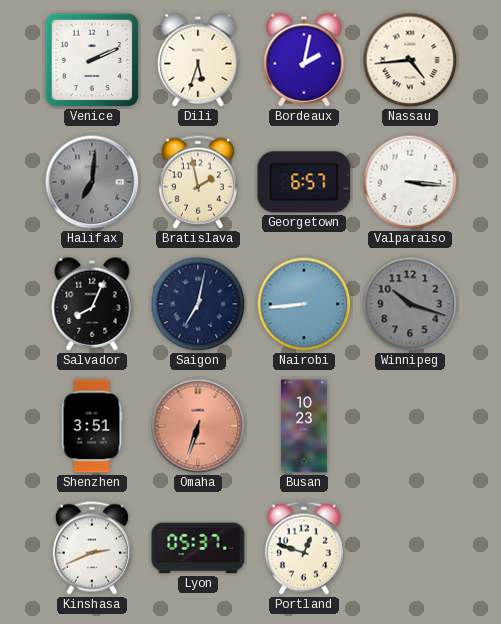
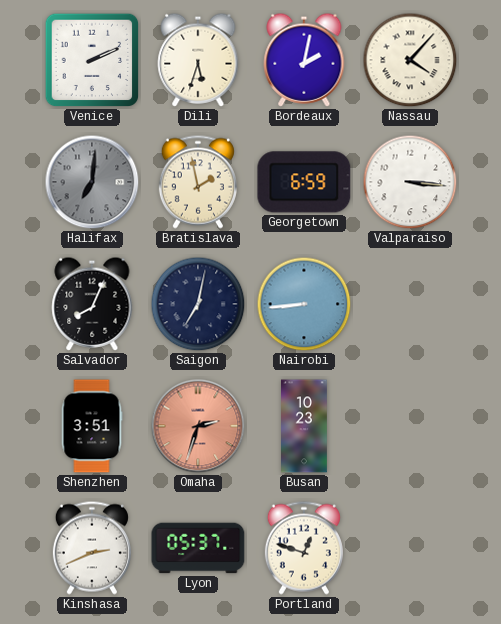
Nassau: 4:44 -> 4:07
Georgetown: 6:57 -> 6:59
Winnipeg: 10:18 -> none
Omaha: 6:33 -> 2:33
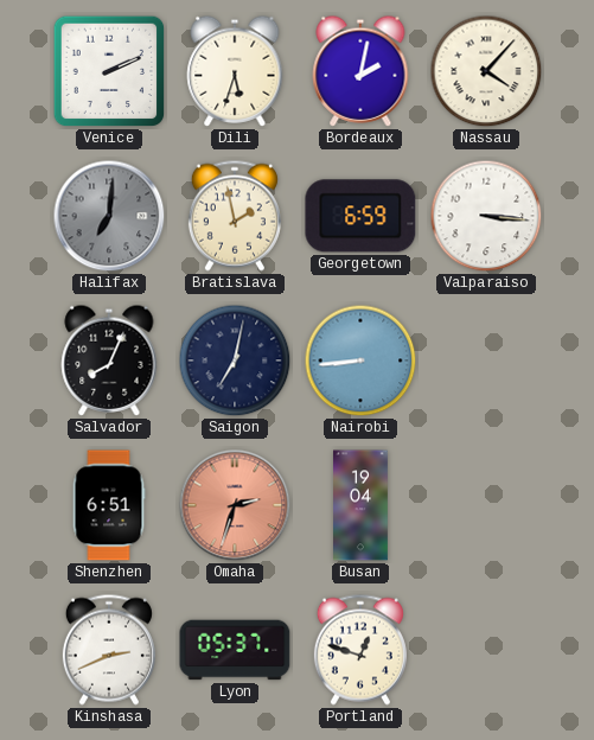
Shenzhen: 3:51 -> 6:51
Busan: 10:23 -> 19:04
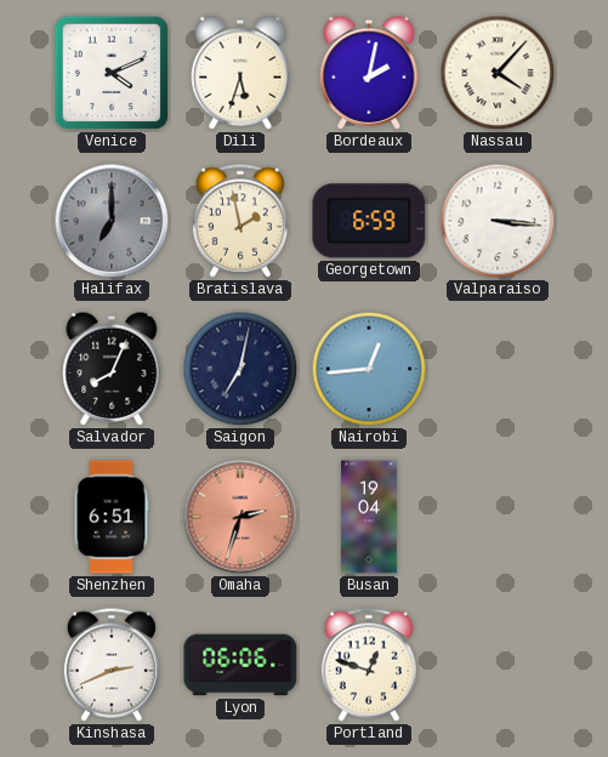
Venice: 2:11 -> 4:11
Halifax: 7:01 -> 7:00
Nairobi: 8:44 -> 12:44
Lyon: 05:37 -> 06:06
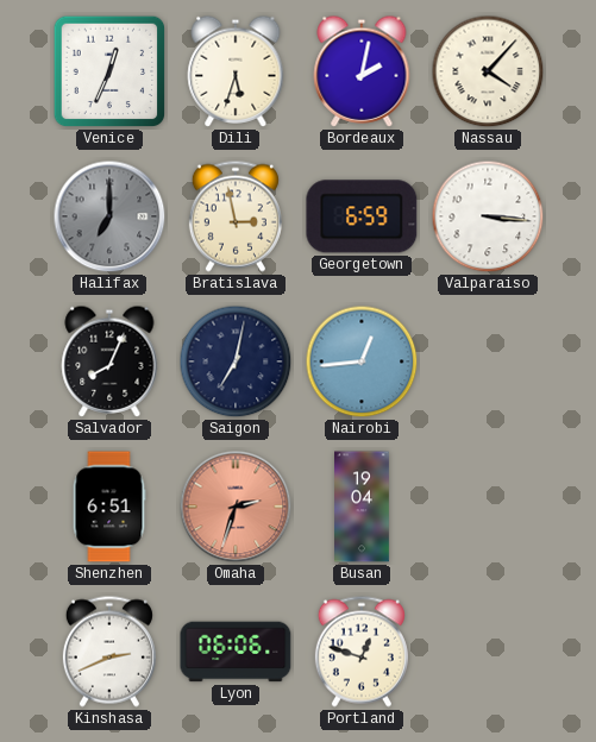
Venice: 4:11 -> 12:34
Bratislava: 1:58 -> 2:58
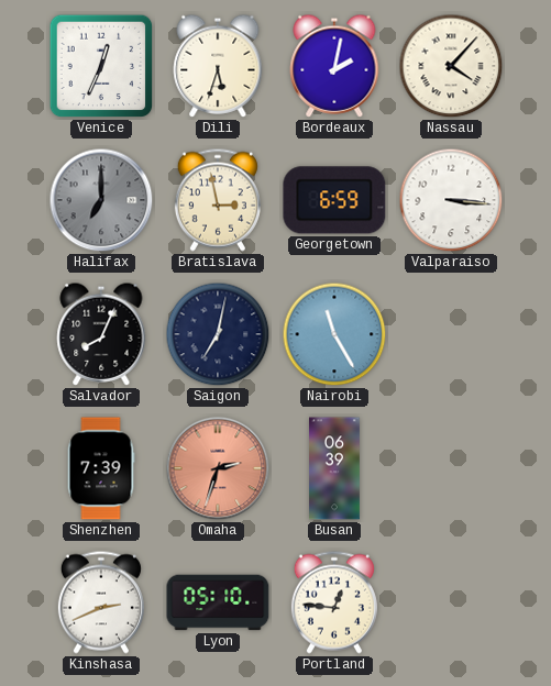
Nairobi: 12:44 -> 11:25
Shenzhen: 6:51 -> 7:39
Busan: 19:04 -> 06:39
Lyon: 06:06 -> 05:10
Portland: 12:48 -> 12:46
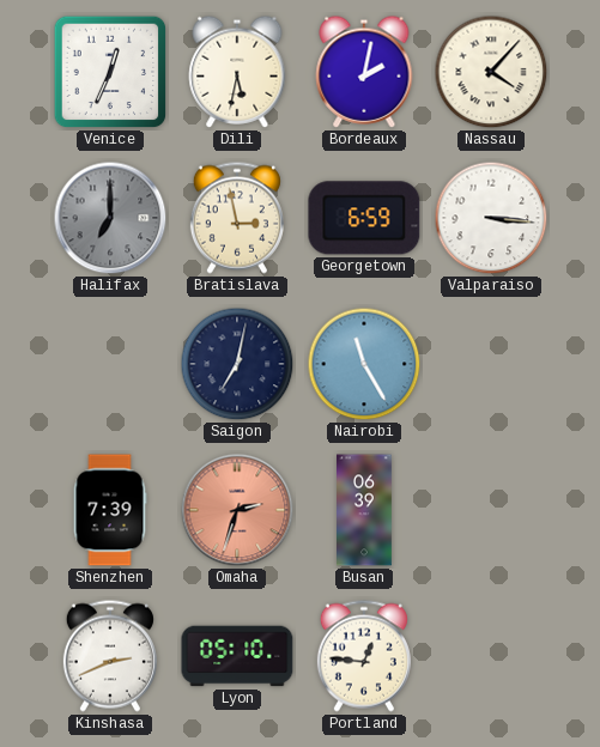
Dili: 5:33 -> 5:32
Salvador: 8:04 -> none
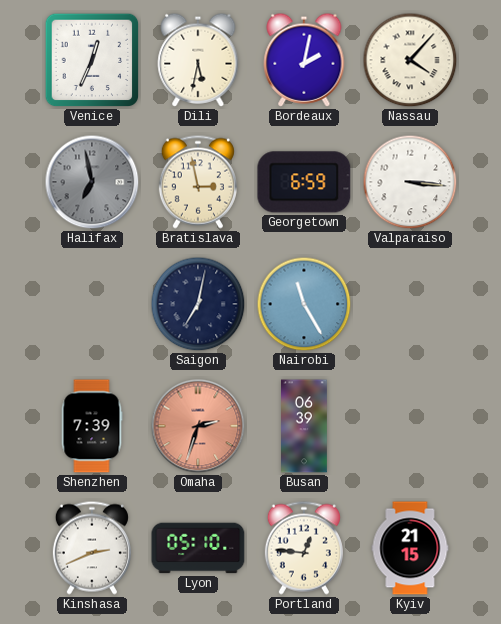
Halifax: 7:00 -> 6:58
Kyiv: none -> 21:15
